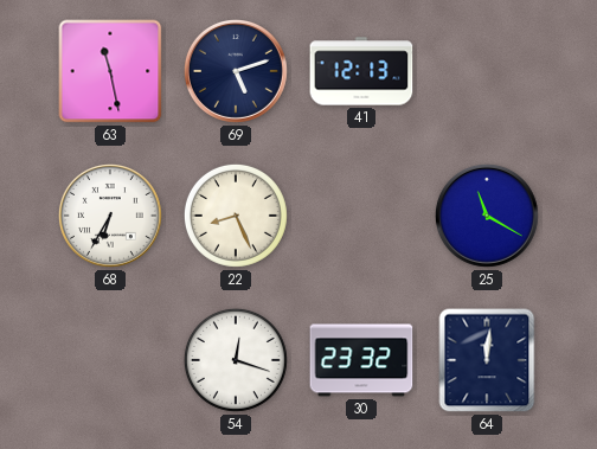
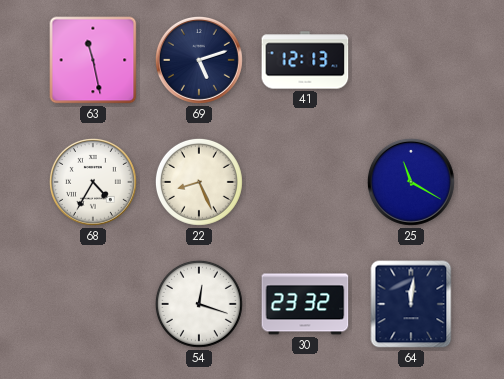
68: 6:35 -> 4:35
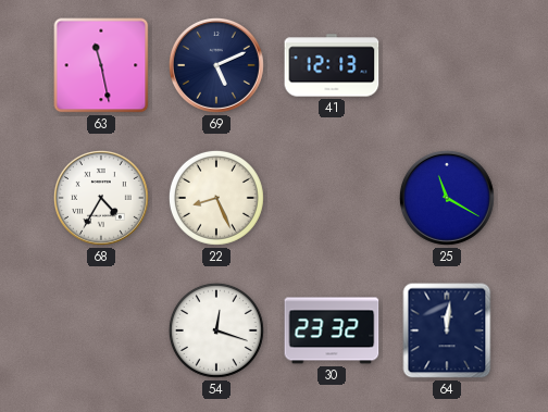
69: 5:12 -> 5:11
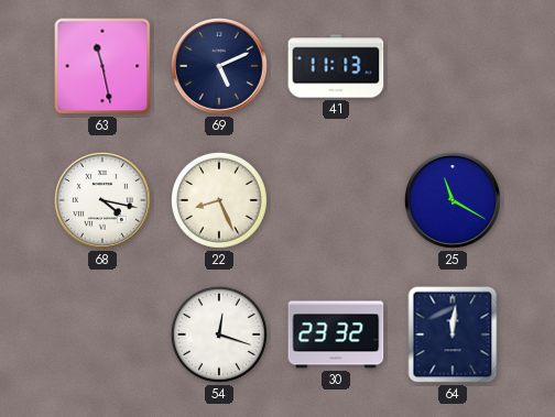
41: 12:13 -> 11:13
68: 4:35 -> 4:17
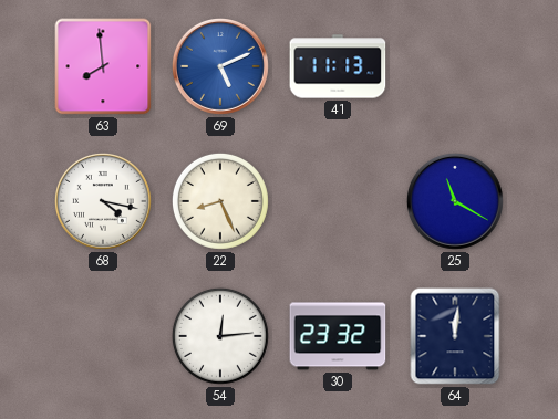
63: 11:28 -> 7:59
69 dial: navy -> blue
54: 12:18 -> 12:14
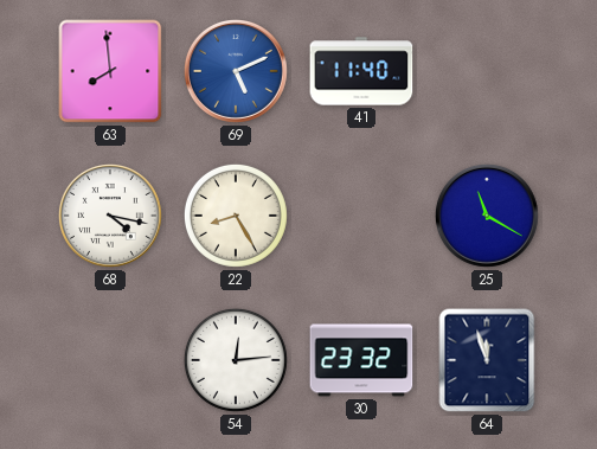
41: 11:13 -> 11:40
22: 8:26 -> 8:25
64: 12:01 -> 11:57
